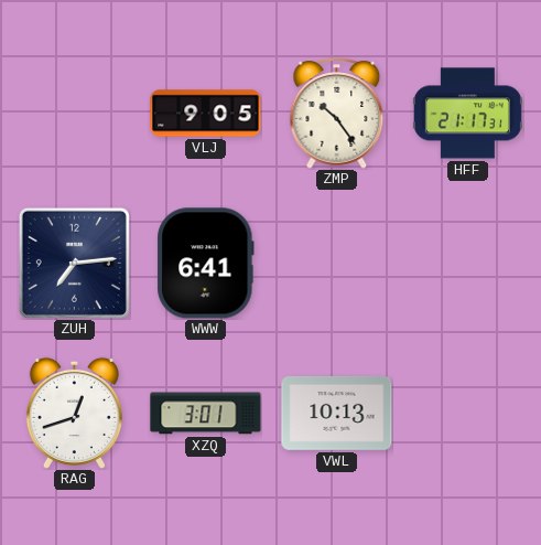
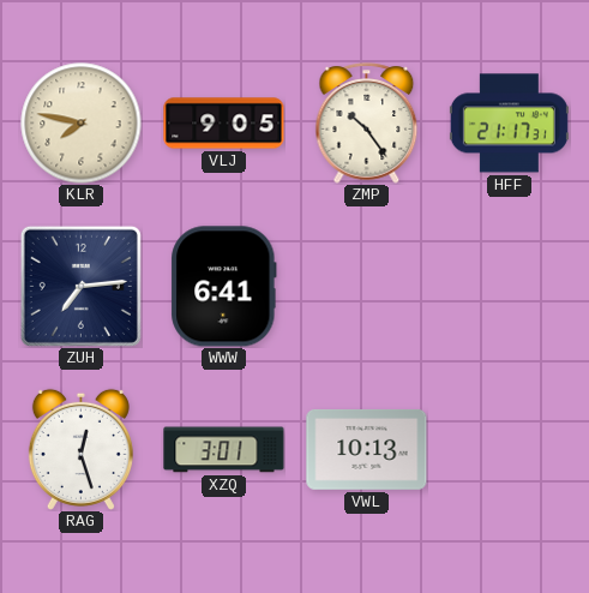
KLR: none -> 7:47
RAG: 12:42 -> 12:27
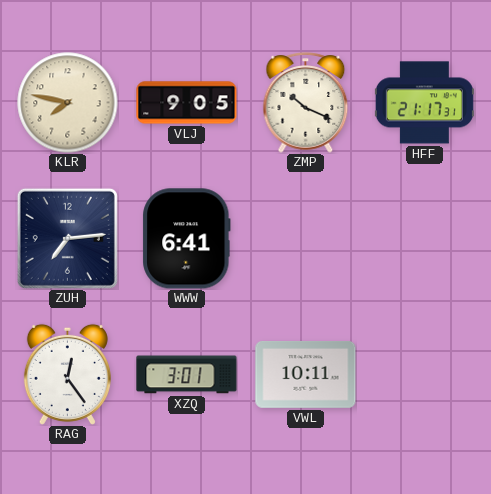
ZMP: 10:24 -> 10:19
RAG: 12:27 -> 12:24
VWL: 10:13 -> 10:11
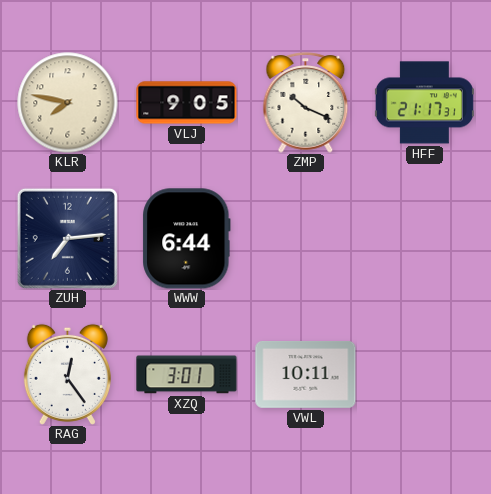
WWW: 6:41 -> 6:44
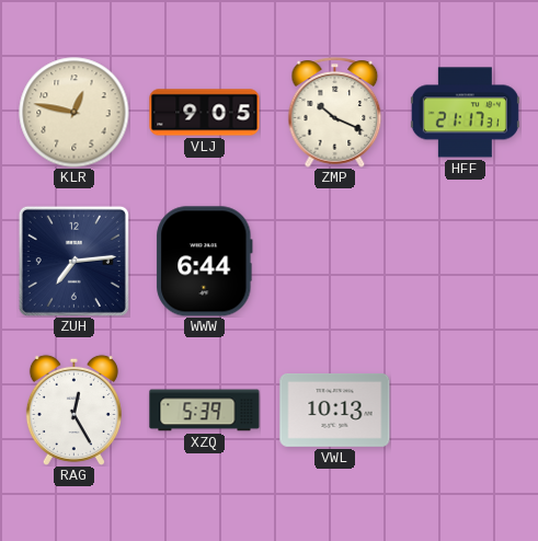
KLR: 7:47 -> 12:47
RAG: 12:24 -> 12:25
XZQ: 3:01 -> 5:39
VWL: 10:11 -> 10:13
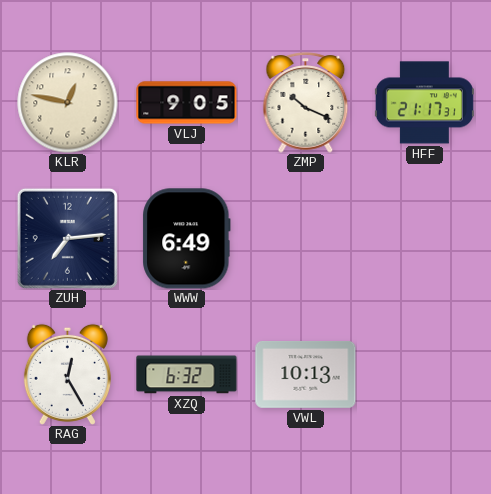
WWW: 6:44 -> 6:49
XZQ: 5:39 -> 6:32
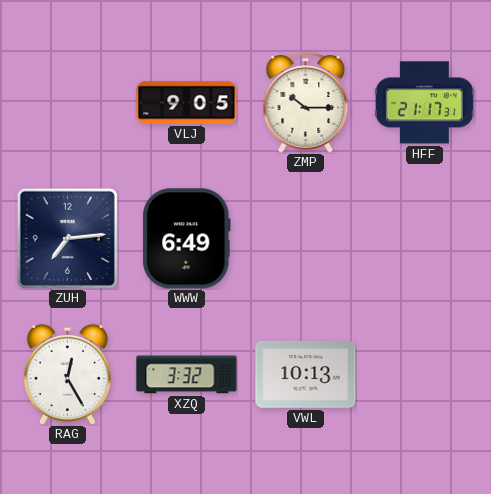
KLR: 12:47 -> none
ZMP: 10:19 -> 10:15
XZQ: 6:32 -> 3:32
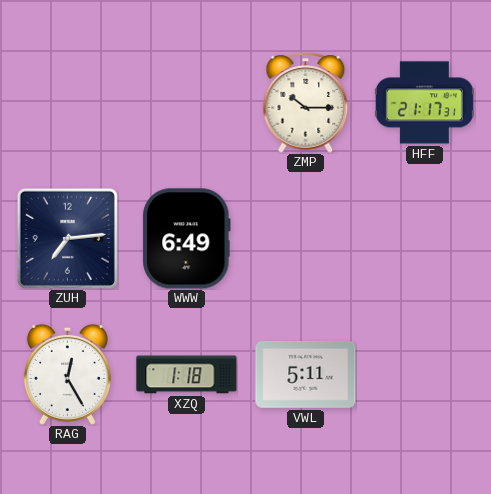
VLJ: 9:05 -> none
XZQ: 3:32 -> 1:18
VWL: 10:13 -> 5:11
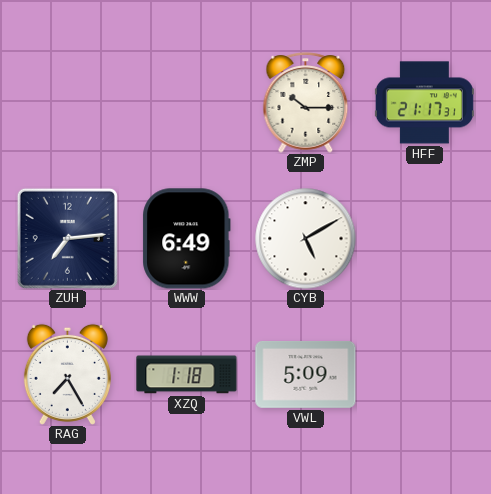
CYB: none -> 5:10
RAG: 12:25 -> 7:25
VWL: 5:11 -> 5:09
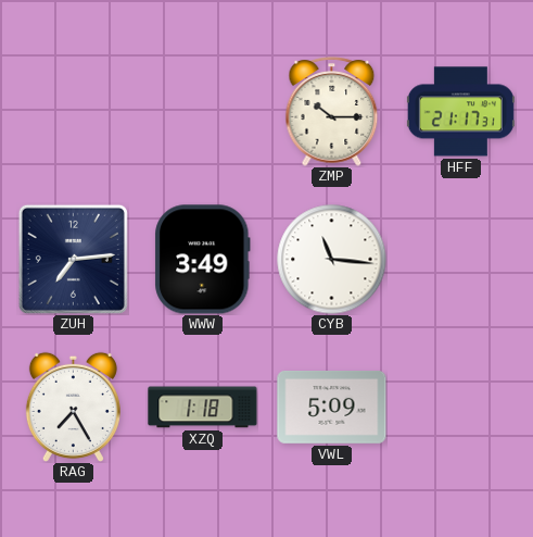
WWW: 6:49 -> 3:49
CYB: 5:10 -> 11:16
